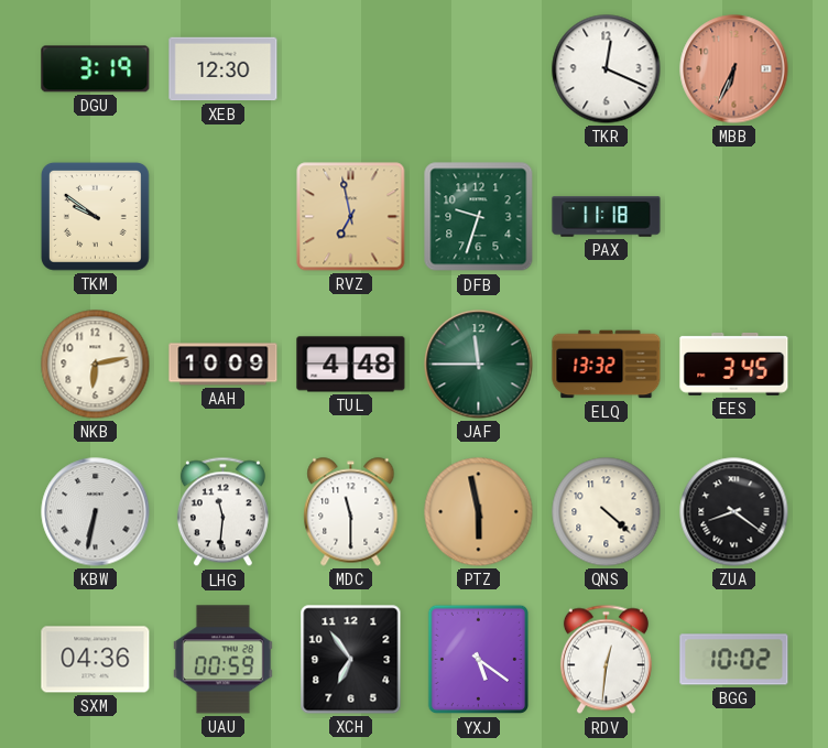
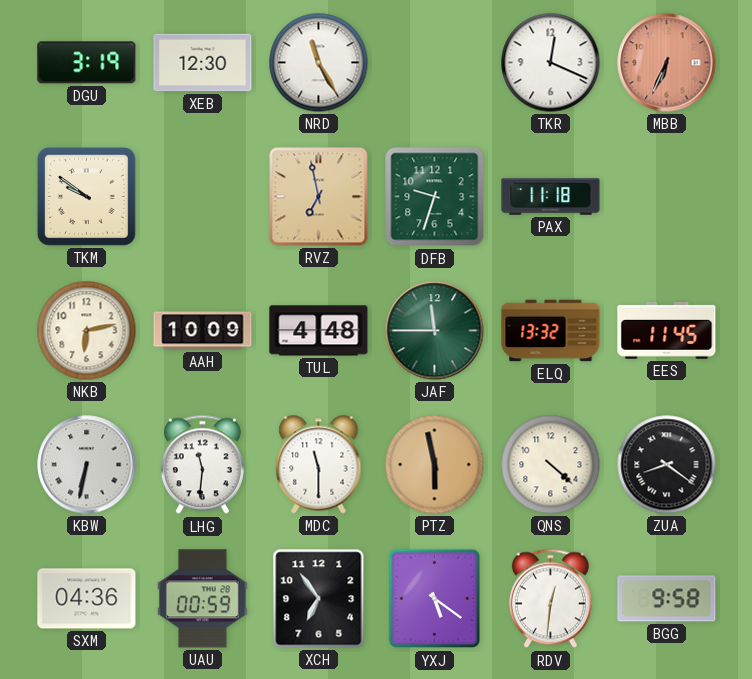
NRD: none -> 11:25
EES: 3:45 -> 11:45
BGG: 10:02 -> 9:58
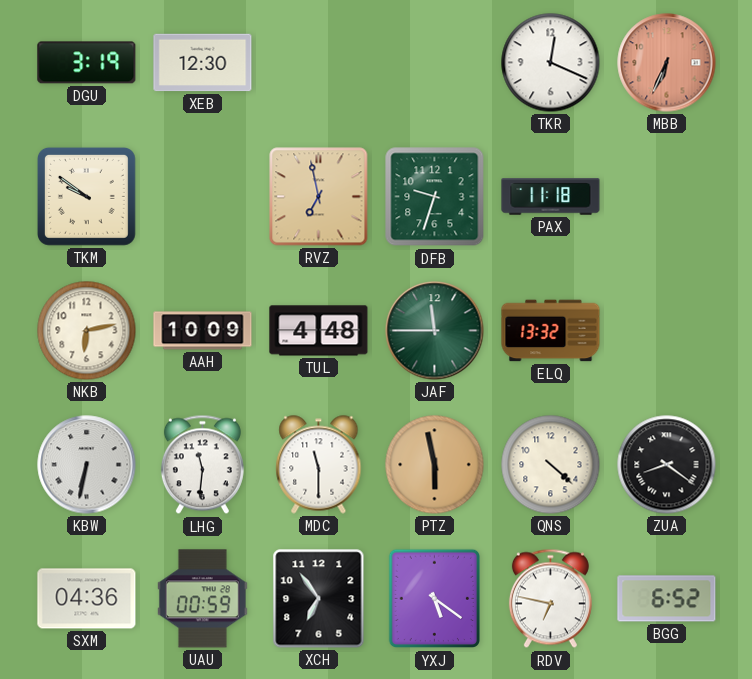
NRD: 11:25 -> none
EES: 11:45 -> none
RDV: 12:31 -> 6:47
BGG: 9:58 -> 6:52
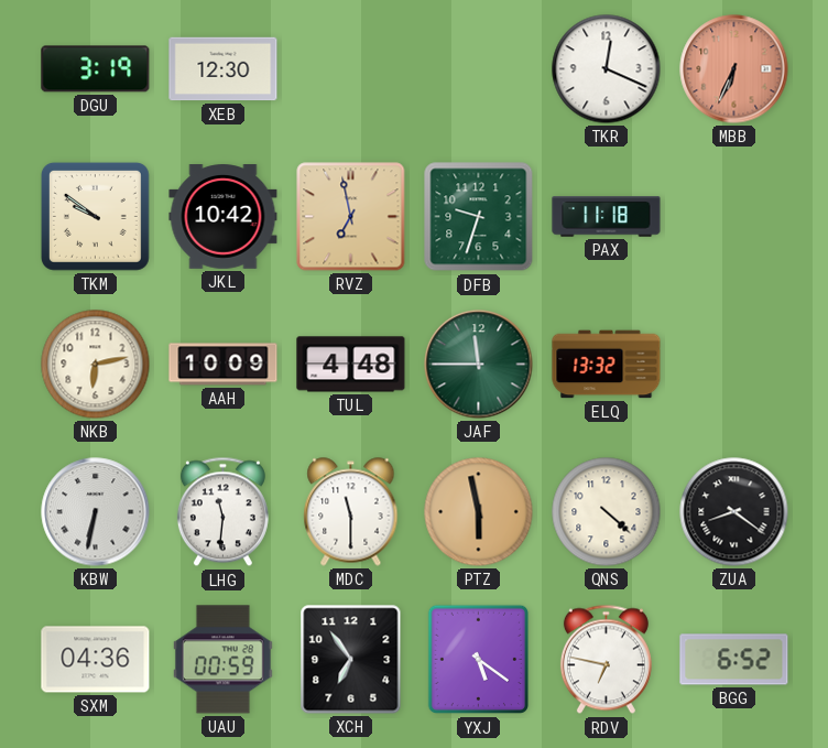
JKL: none -> 10:42
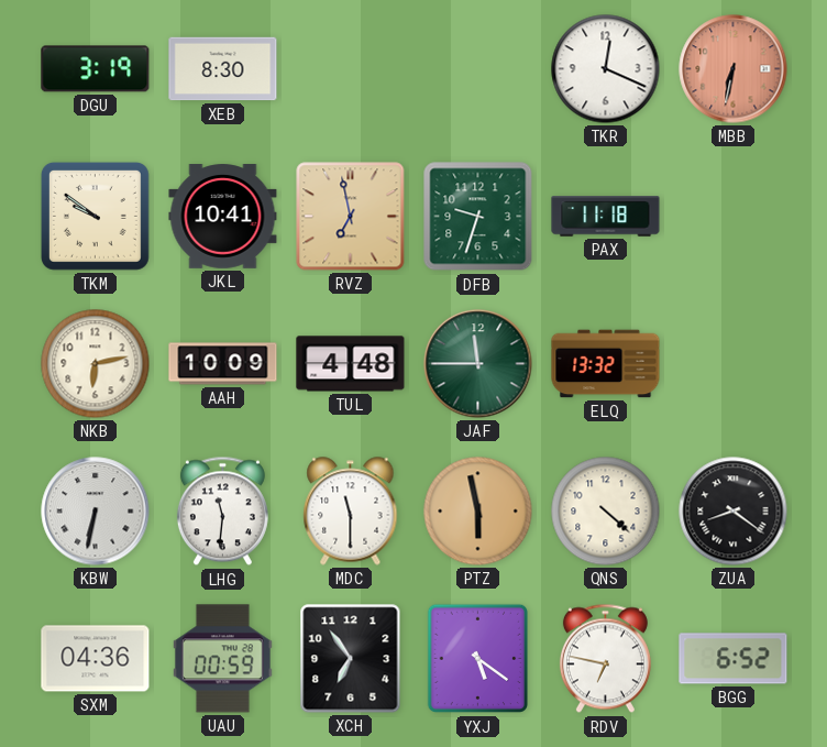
XEB: 12:30 -> 8:30
MBB: 6:34 -> 6:32
JKL: 10:42 -> 10:41
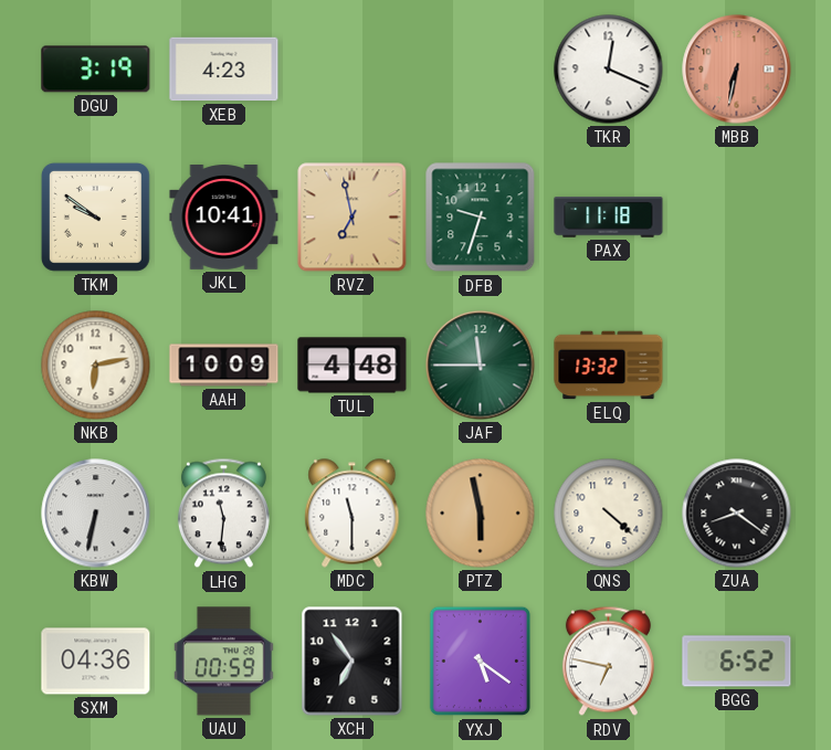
XEB: 8:30 -> 4:23
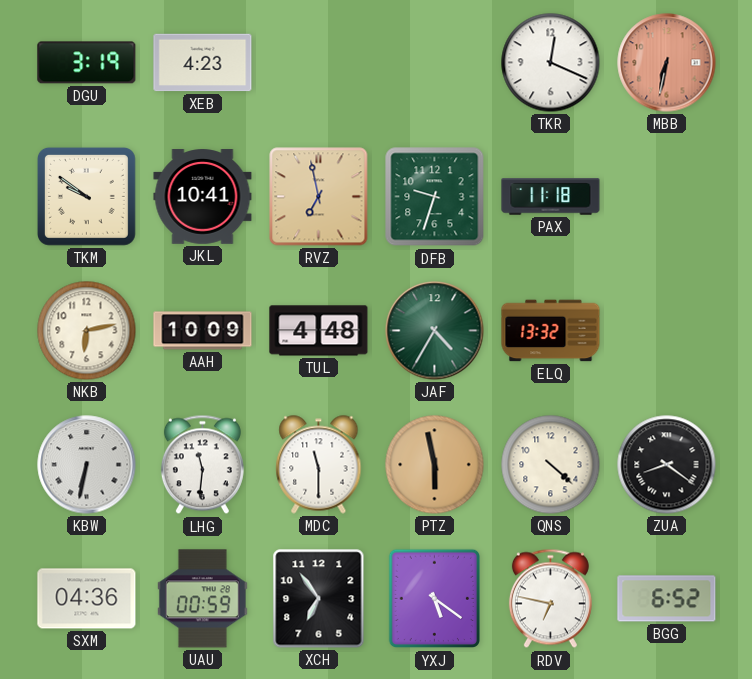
JAF: 11:45 -> 4:35
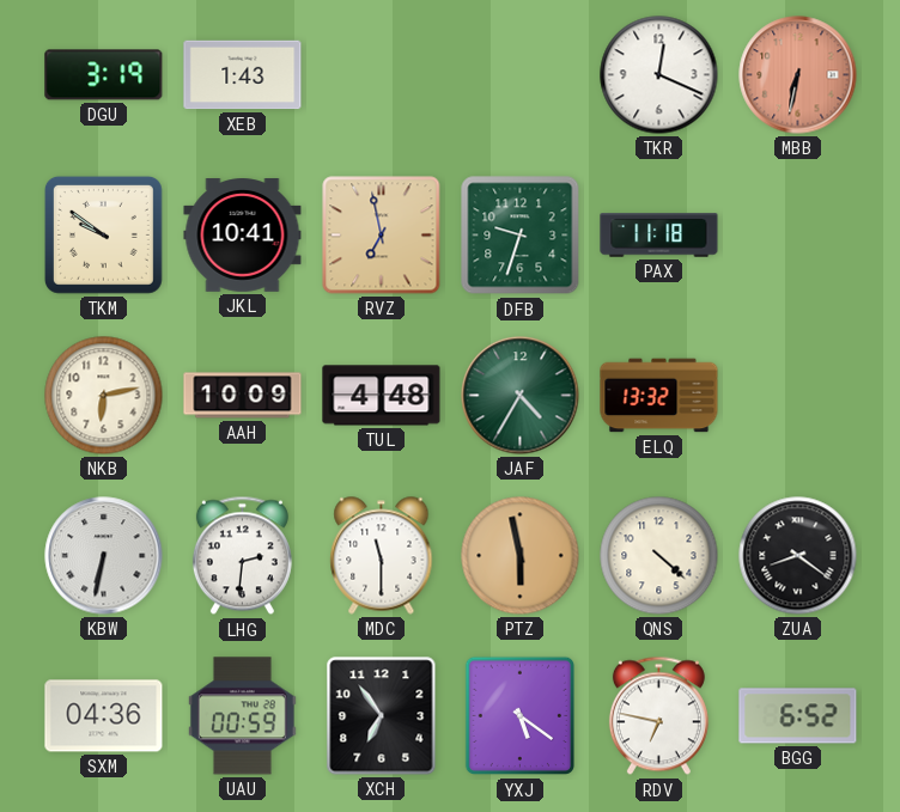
XEB: 4:23 -> 1:43
LHG: 11:31 -> 2:31
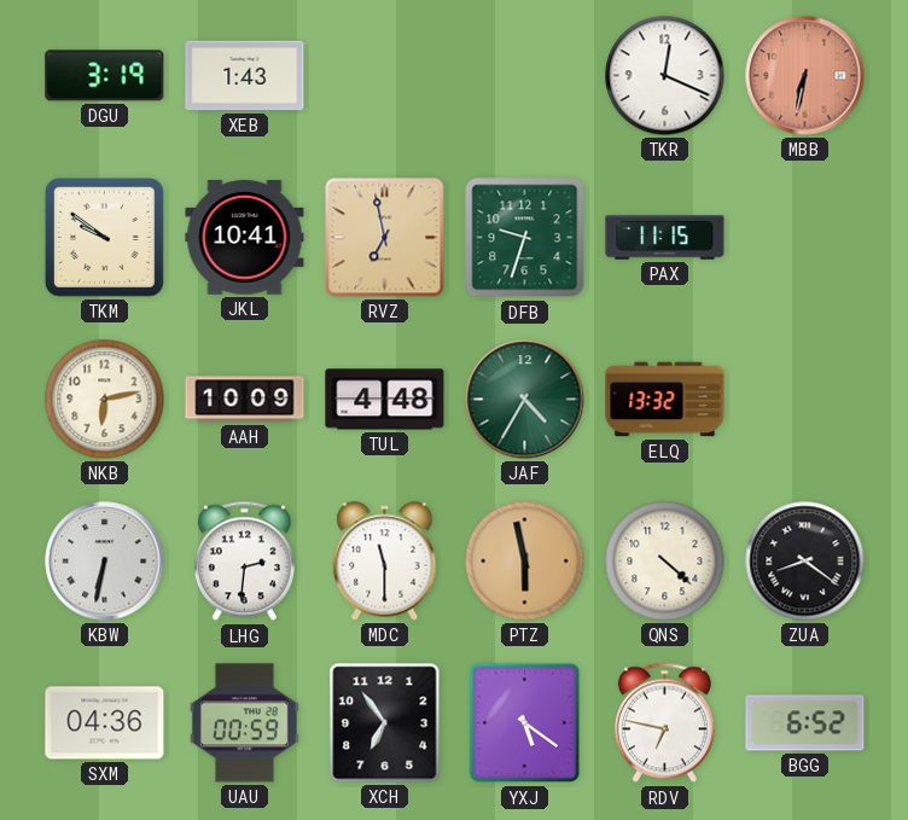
PAX: 11:18 -> 11:15
